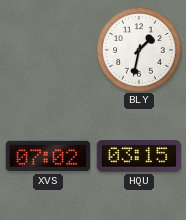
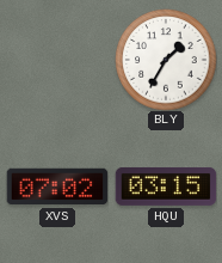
BLY: 1:32 -> 1:35
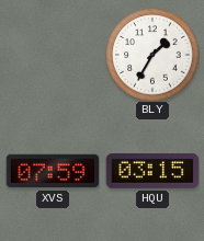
XVS: 07:02 -> 07:59
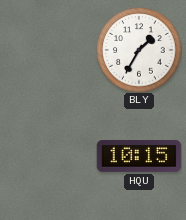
XVS: 07:59 -> none
HQU: 03:15 -> 10:15
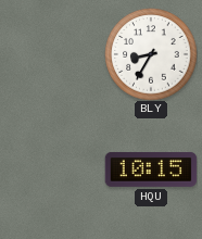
BLY: 1:35 -> 8:35
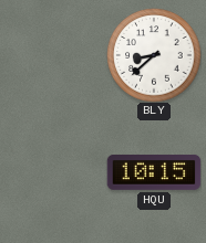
BLY: 8:35 -> 8:38
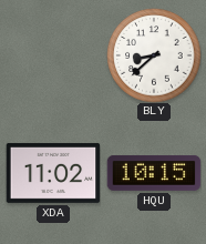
XDA: none -> 11:02
